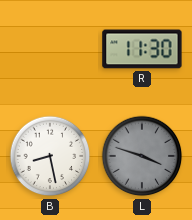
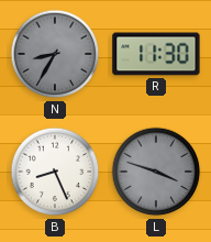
N: none -> 8:35
B: 8:28 -> 8:26
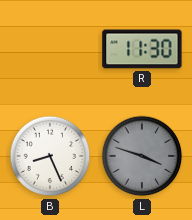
N: 8:35 -> none
